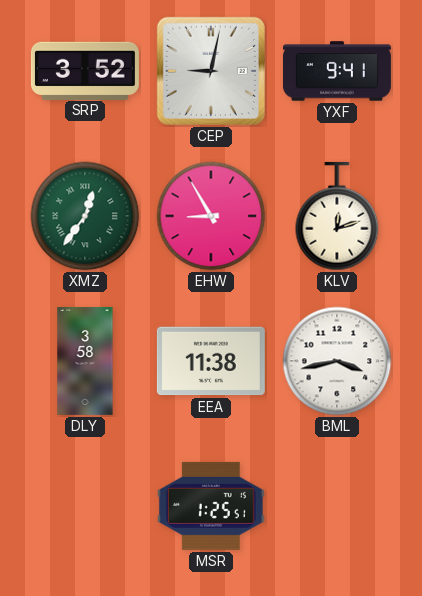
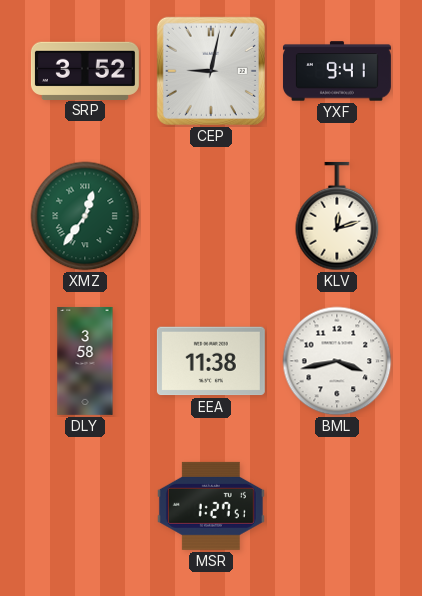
EHW: 8:55 -> none
MSR: 1:25 -> 1:27
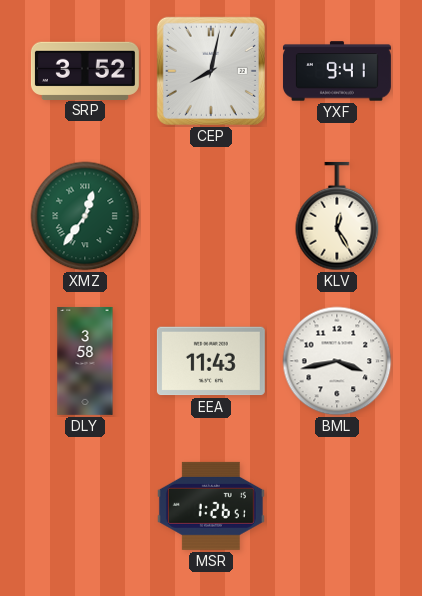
CEP: 9:02 -> 8:02
KLV: 12:12 -> 12:25
EEA: 11:38 -> 11:43
MSR: 1:27 -> 1:26
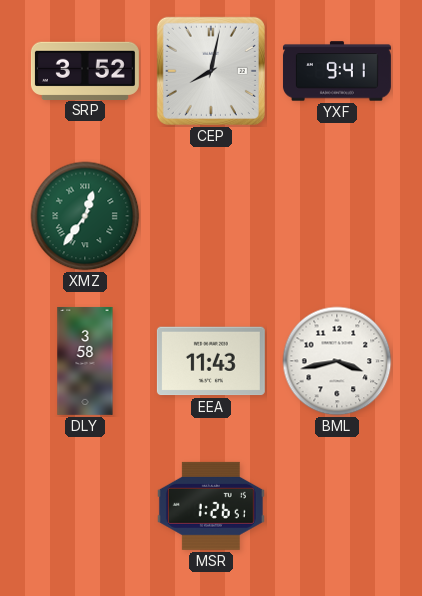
KLV: 12:25 -> none
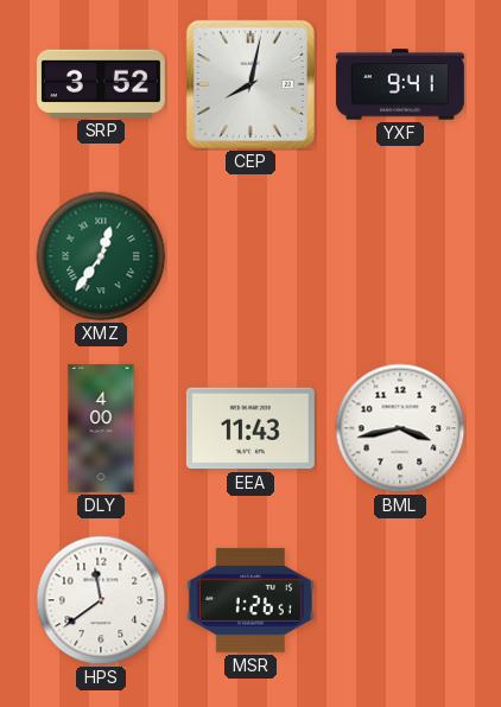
DLY: 3:58 -> 4:00
HPS: none -> 11:39
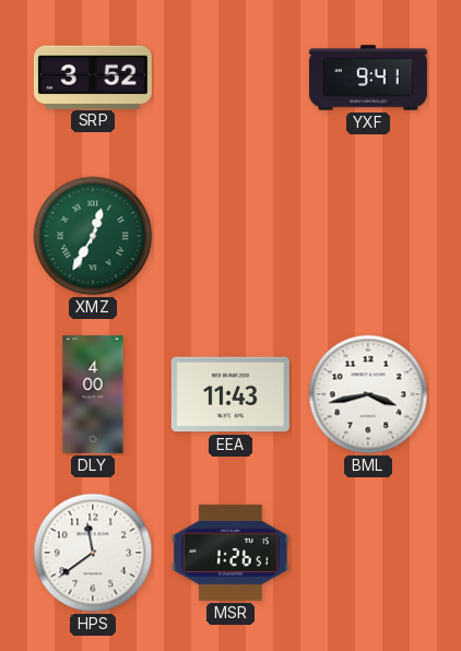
CEP: 8:02 -> none
XMZ: 12:36 -> 12:35
